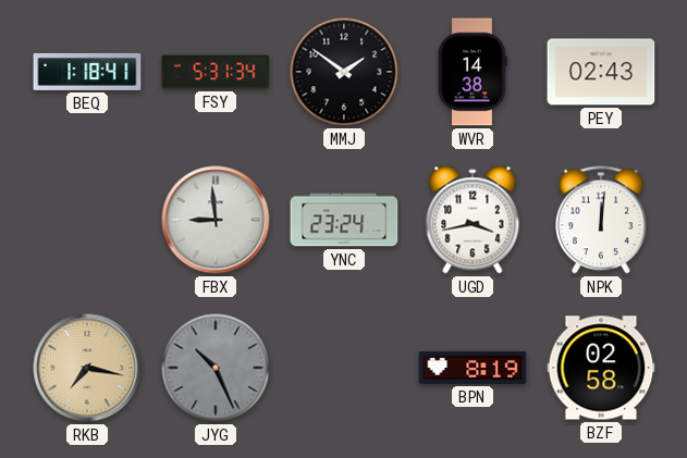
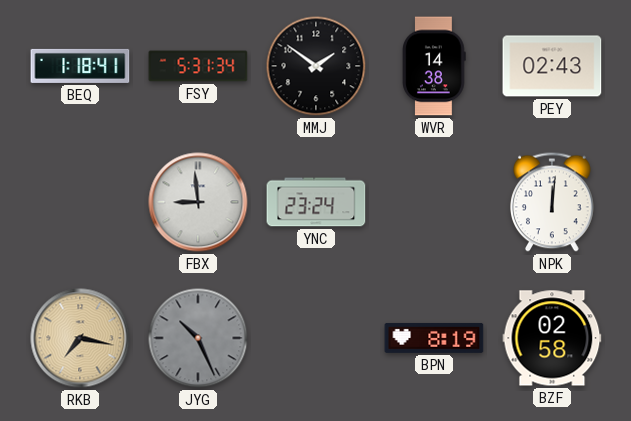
UGD: 3:43 -> none
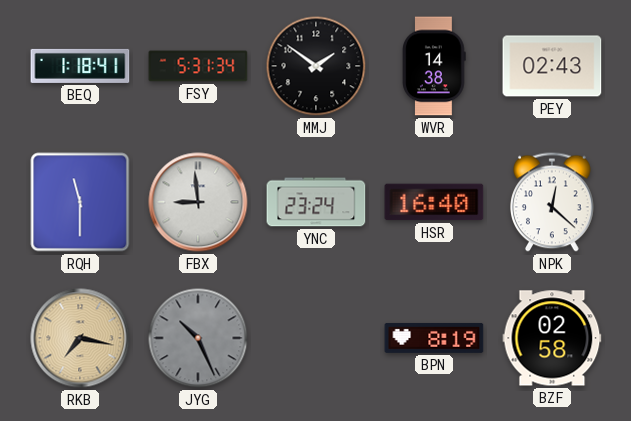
RQH: none -> 11:30
HSR: none -> 16:40
NPK: 12:01 -> 12:22
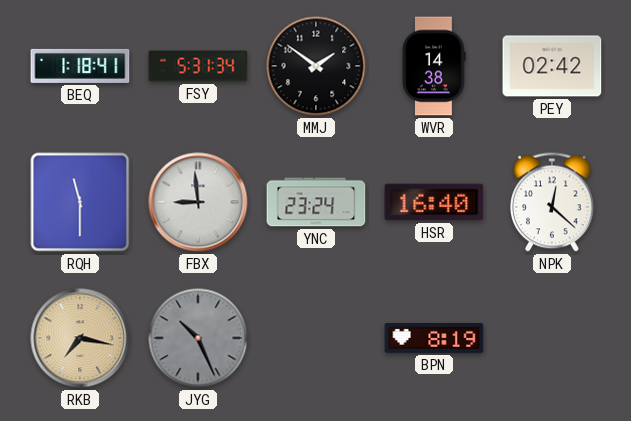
PEY: 02:43 -> 02:42
BZF: 02:58 -> none
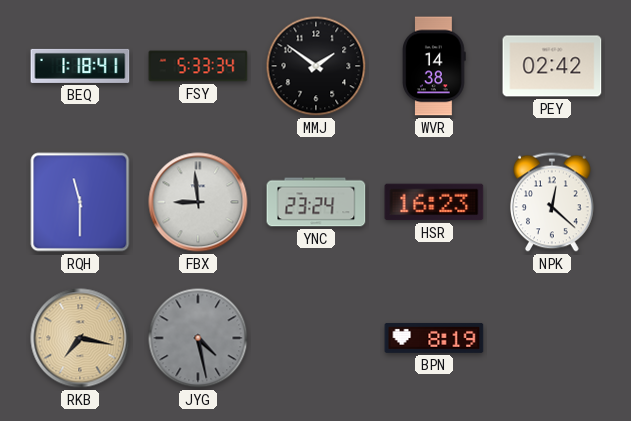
FSY: 5:31 -> 5:33
HSR: 16:40 -> 16:23
JYG: 10:26 -> 4:28
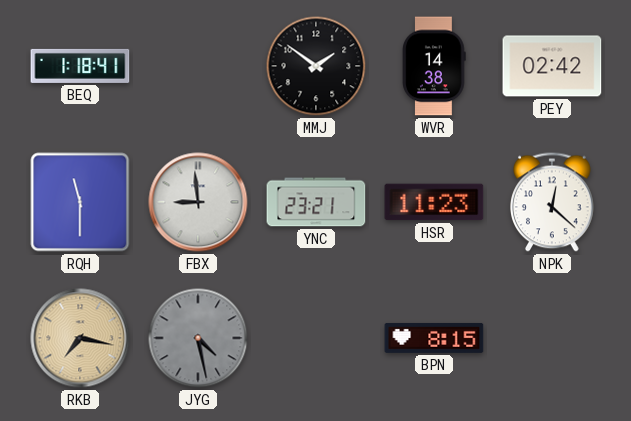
FSY: 5:33 -> none
YNC: 23:24 -> 23:21
HSR: 16:23 -> 11:23
BPN: 8:19 -> 8:15
